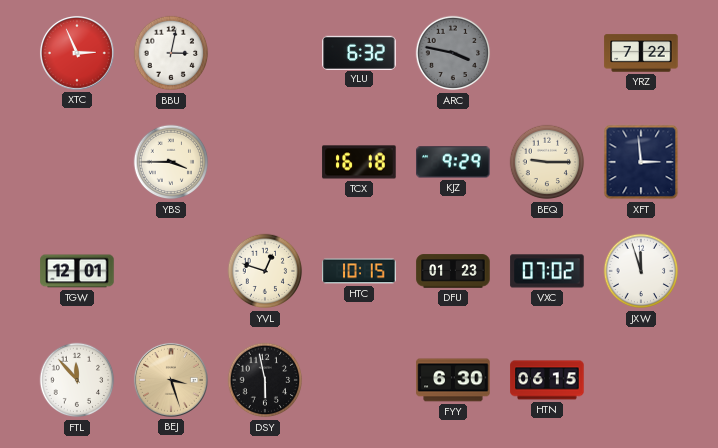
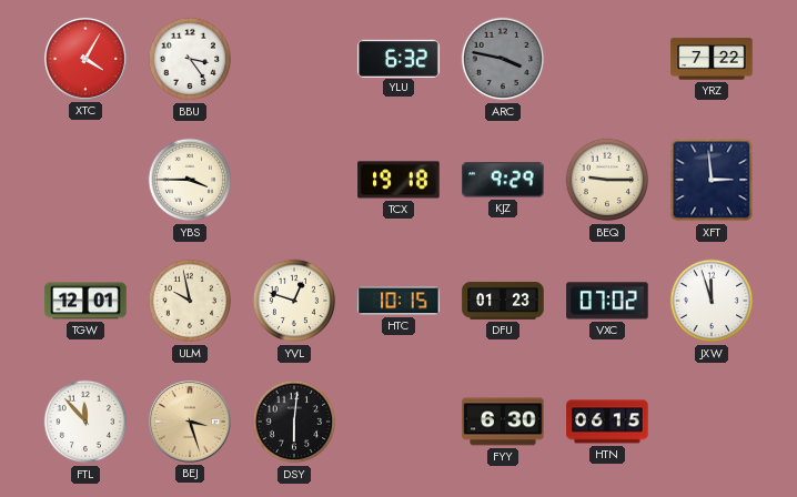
XTC: 2:56 -> 4:05
BBU: 3:02 -> 3:24
TCX: 16:18 -> 19:18
ULM: none -> 9:58
DSY: 5:58 -> 6:01
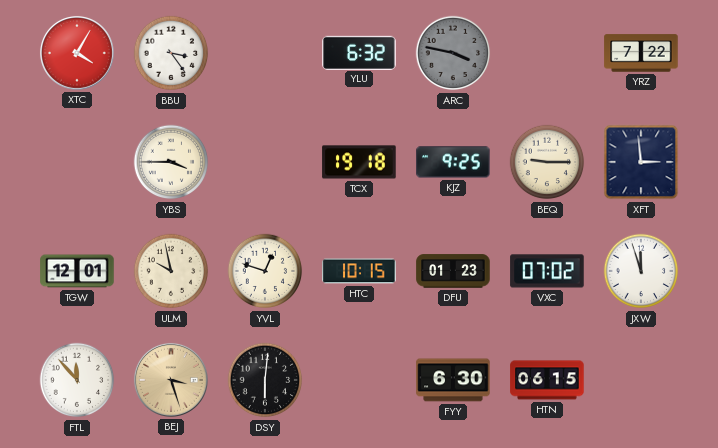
KJZ: 9:29 -> 9:25
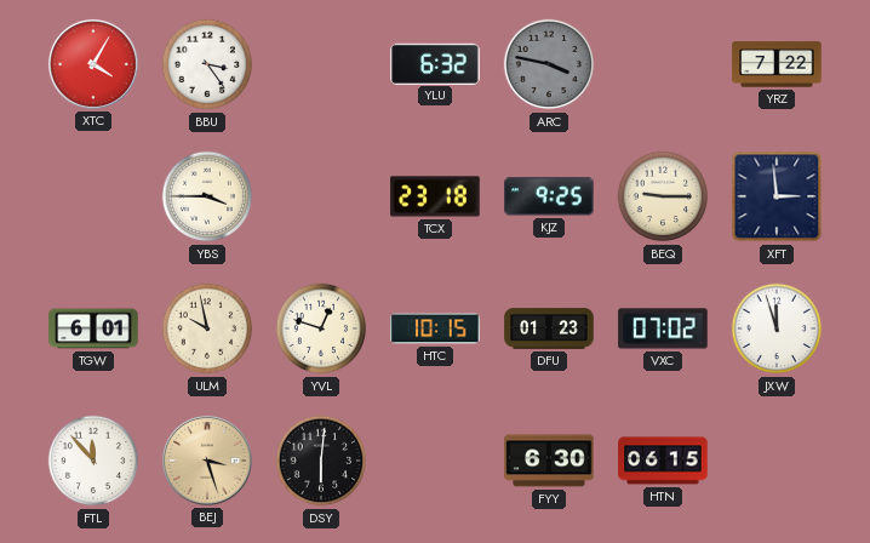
TCX: 19:18 -> 23:18
TGW: 12:01 -> 6:01
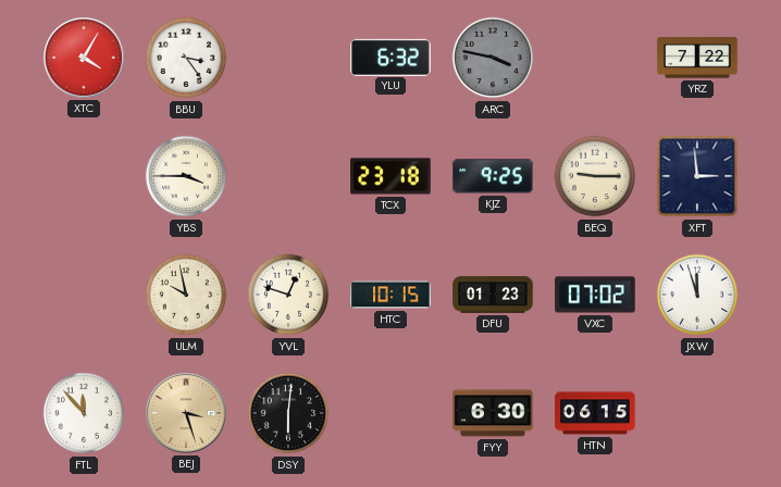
TGW: 6:01 -> none
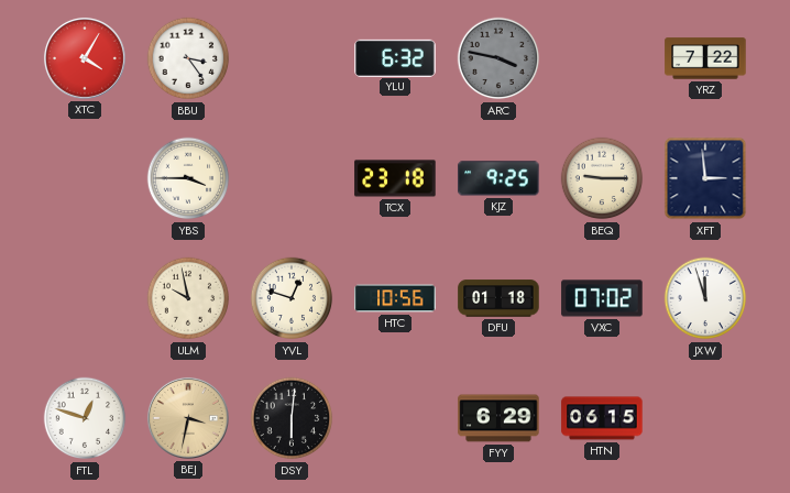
HTC: 10:15 -> 10:56
DFU: 01:23 -> 01:18
FTL: 11:53 -> 12:48
BEJ: 3:27 -> 3:32
FYY: 6:30 -> 6:29
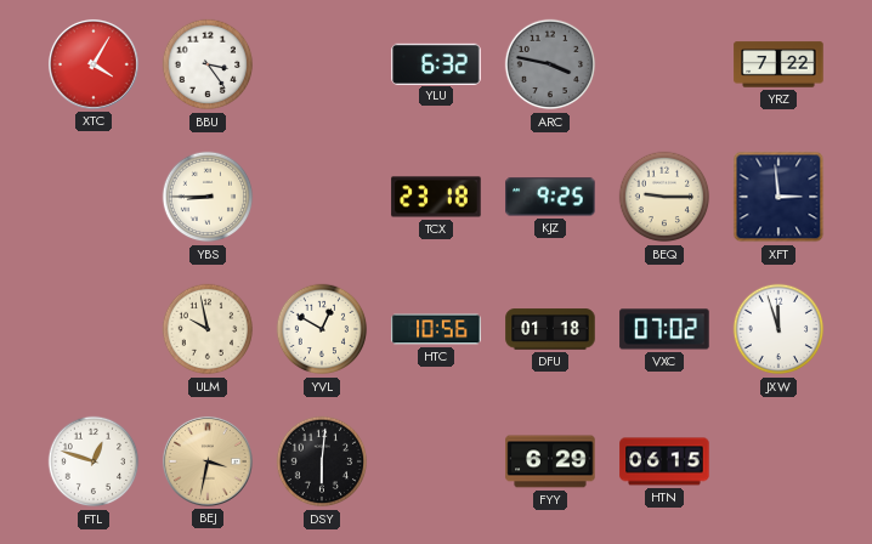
YBS: 3:45 -> 8:45
YVL: 12:48 -> 12:50
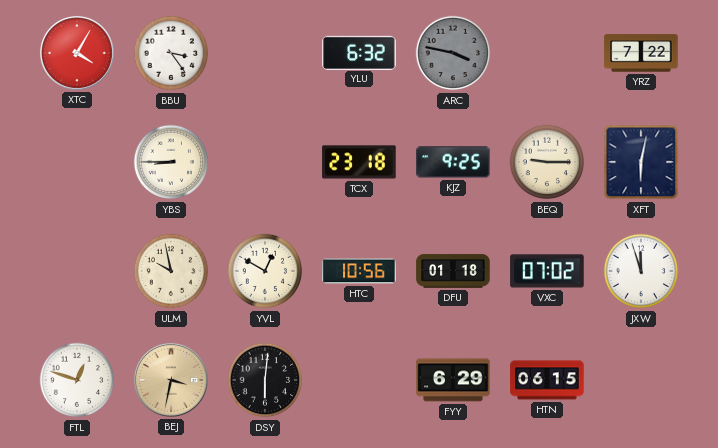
XFT: 2:59 -> 6:02
